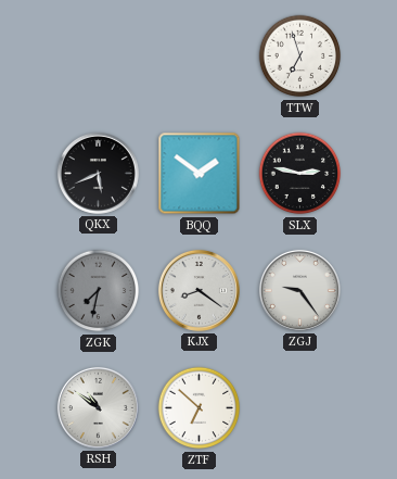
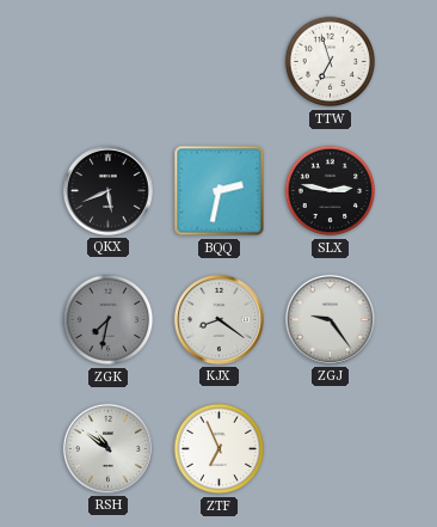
BQQ: 1:51 -> 2:32
ZTF: 6:52 -> 6:56
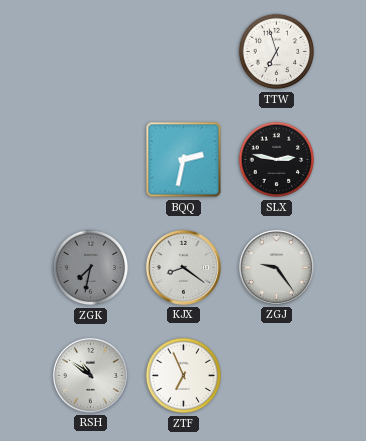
QKX: 5:41 -> none
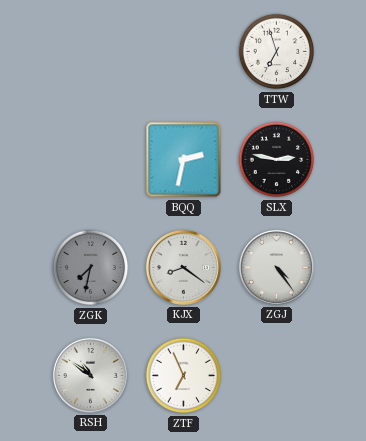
ZGJ: 9:24 -> 4:24
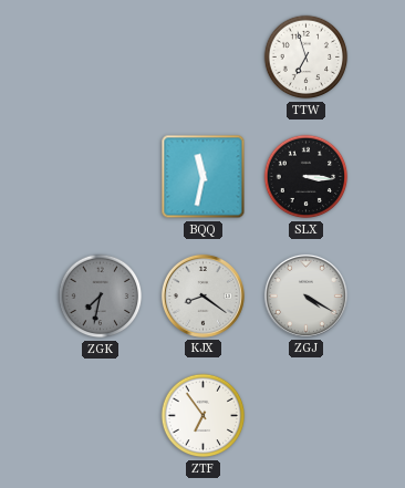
BQQ: 2:32 -> 11:32
SLX: 2:47 -> 3:16
ZGJ: 4:24 -> 4:20
RSH: 10:51 -> none
ZTF: 6:56 -> 6:54
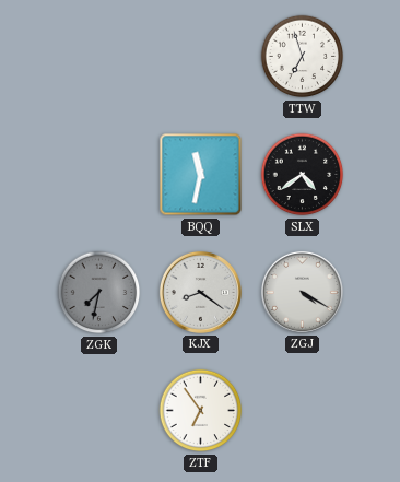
SLX: 3:16 -> 4:39
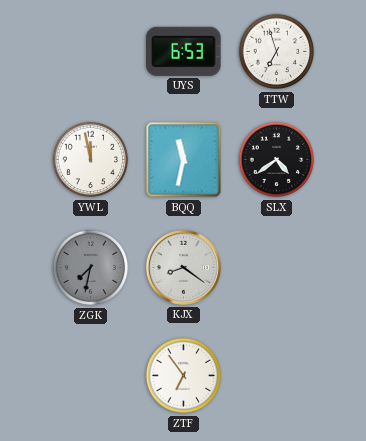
UYS: none -> 6:53
YWL: none -> 11:58
ZGJ: 4:20 -> none
